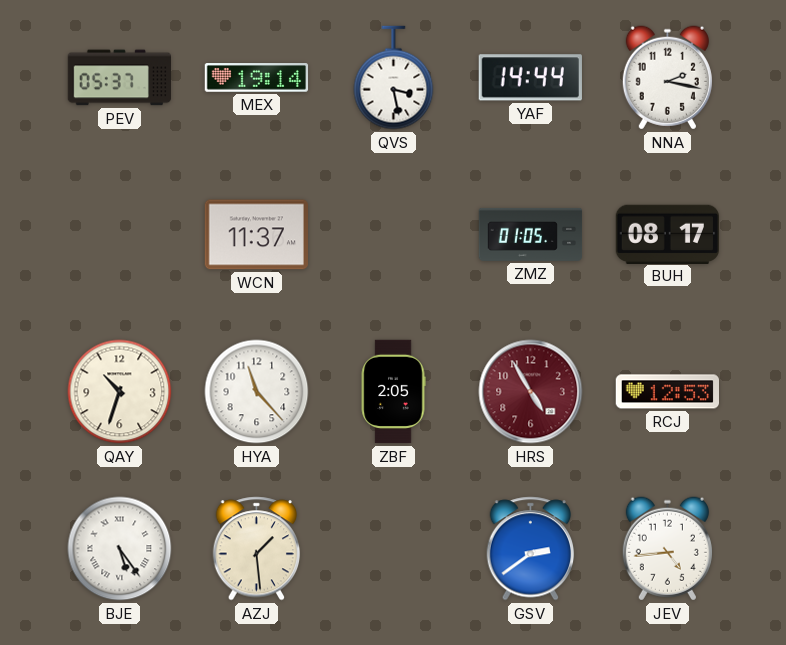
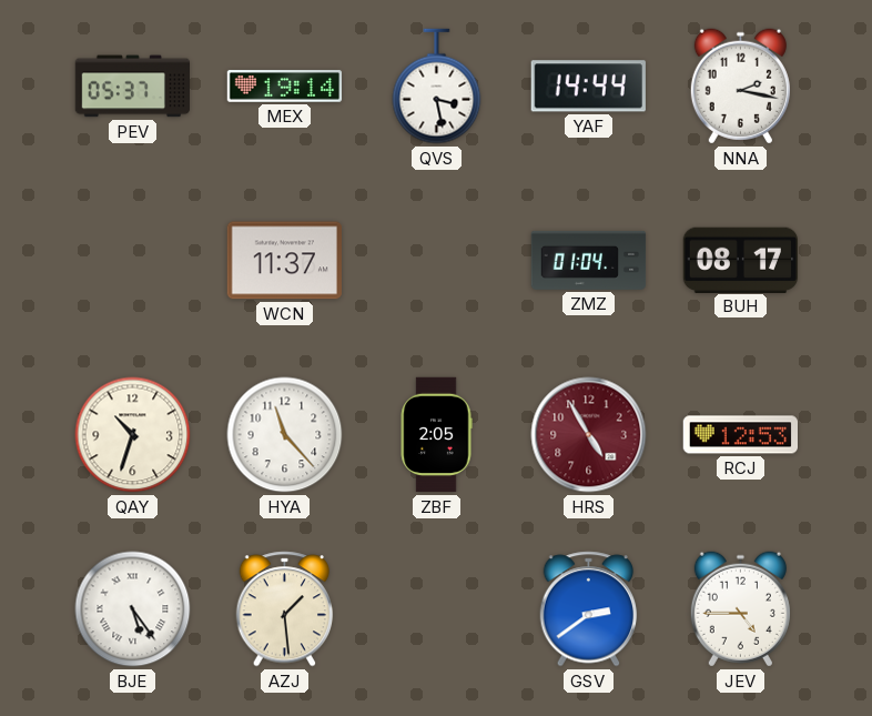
ZMZ: 01:05 -> 01:04
JEV: 4:44 -> 4:45
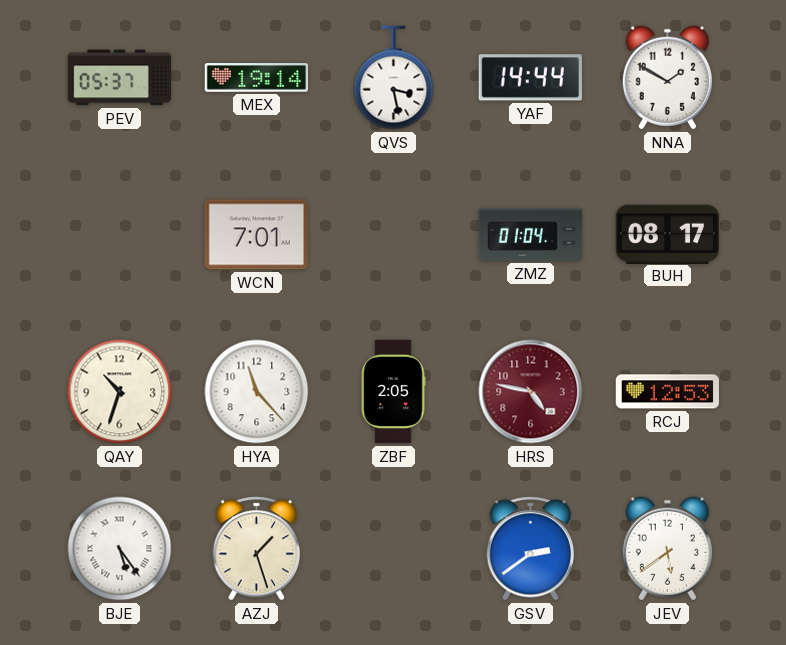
NNA: 2:17 -> 1:50
WCN: 11:37 -> 7:01
HRS: 4:55 -> 4:47
AZJ: 1:29 -> 1:27
JEV: 4:45 -> 5:39
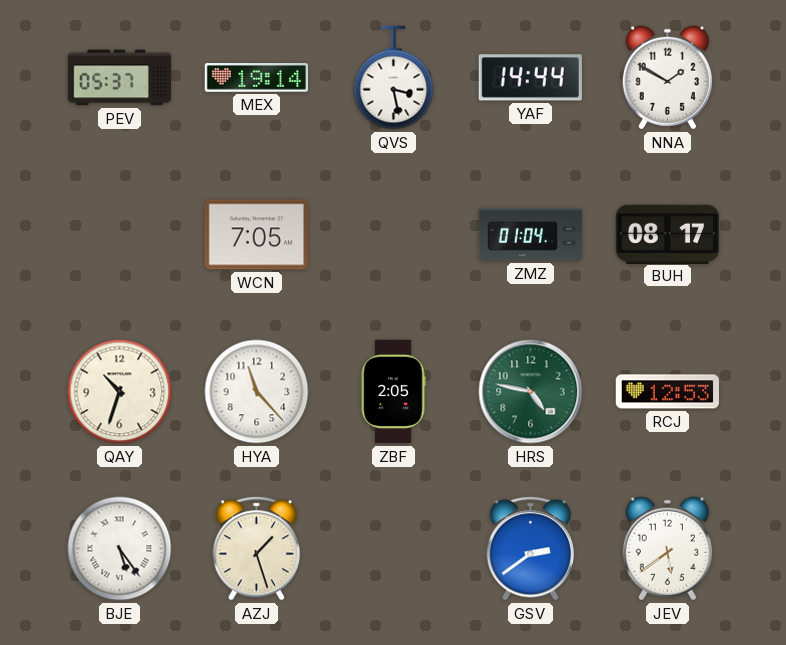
WCN: 7:01 -> 7:05
HRS dial: burgundy -> green
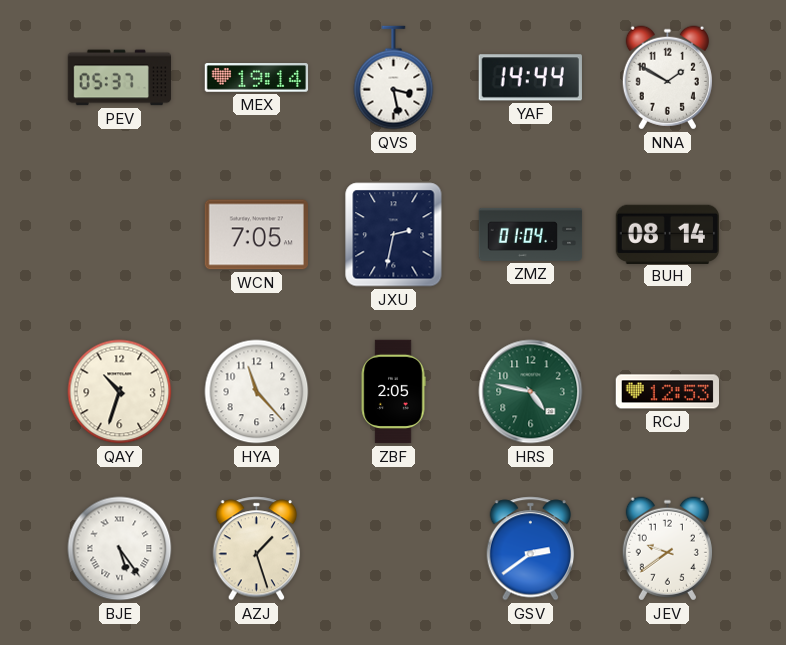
JXU: none -> 2:32
BUH: 08:17 -> 08:14
JEV: 5:39 -> 9:39
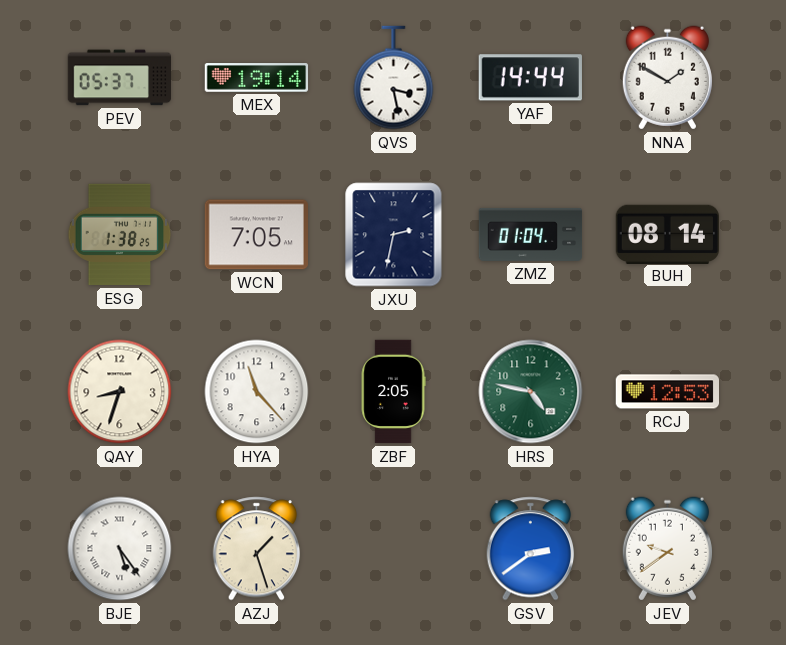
ESG: none -> 1:38
QAY: 10:33 -> 8:33
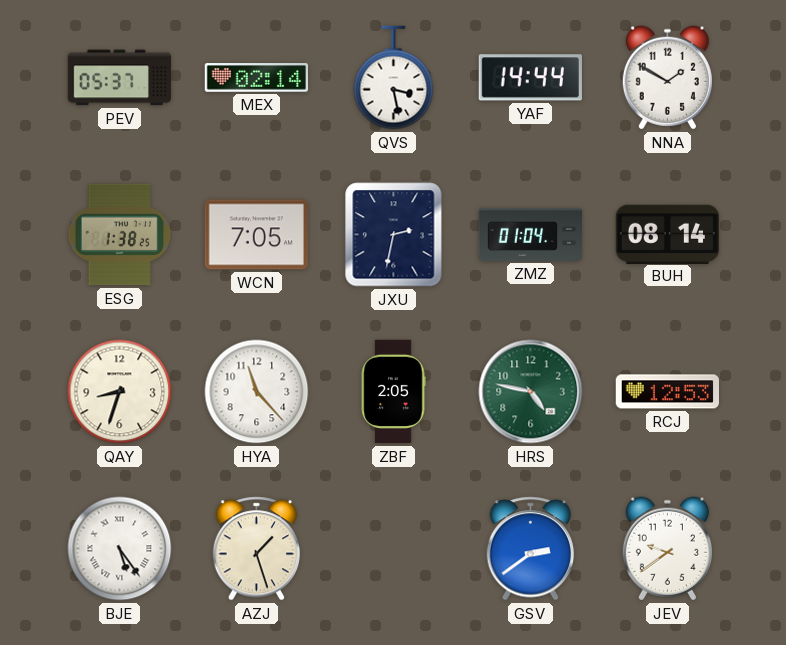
MEX: 19:14 -> 02:14
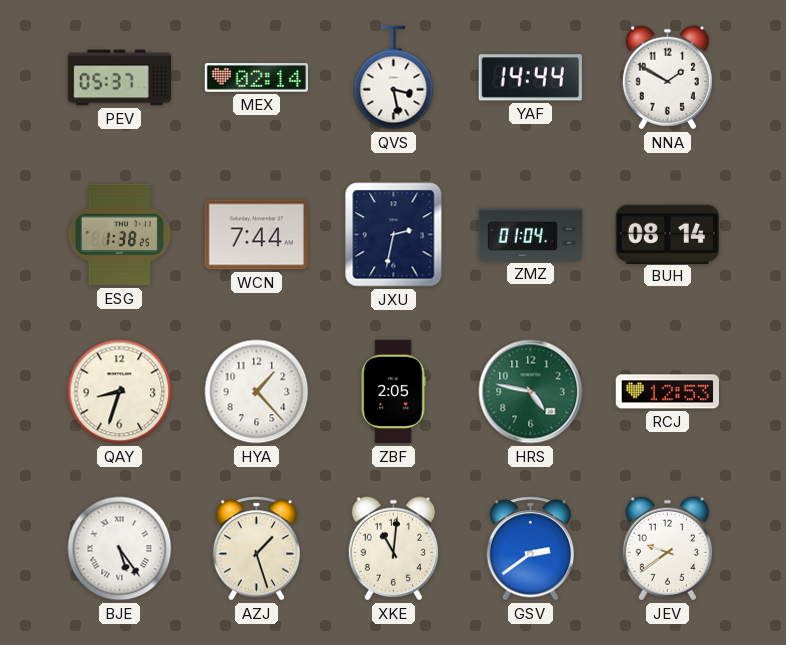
WCN: 7:05 -> 7:44
HYA: 11:23 -> 1:23
XKE: none -> 11:01
